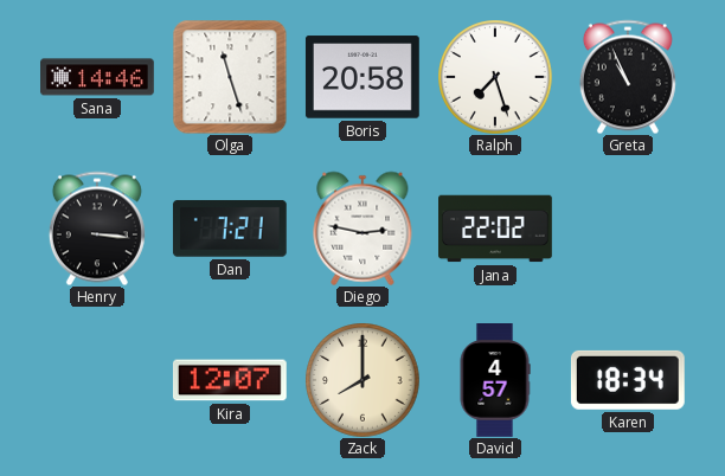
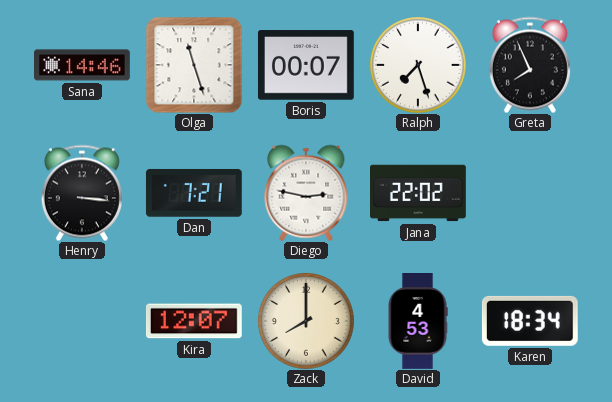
Boris: 20:58 -> 00:07
Greta: 10:56 -> 7:56
David: 4:57 -> 4:53
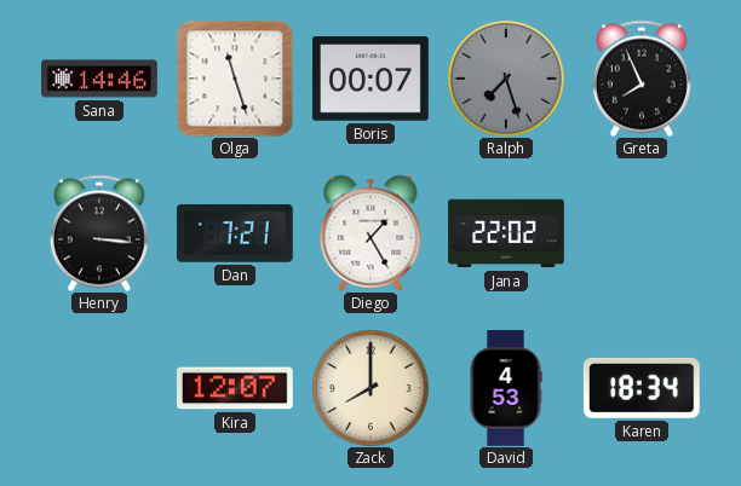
Ralph dial: white -> grey
Diego: 2:47 -> 1:25
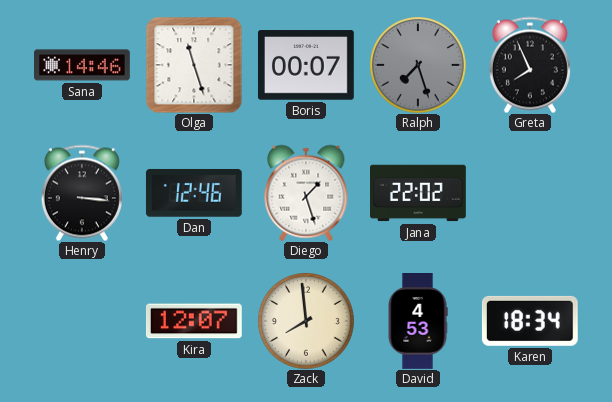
Dan: 7:21 -> 12:46
Diego: 1:25 -> 1:27
Zack: 8:00 -> 7:59
